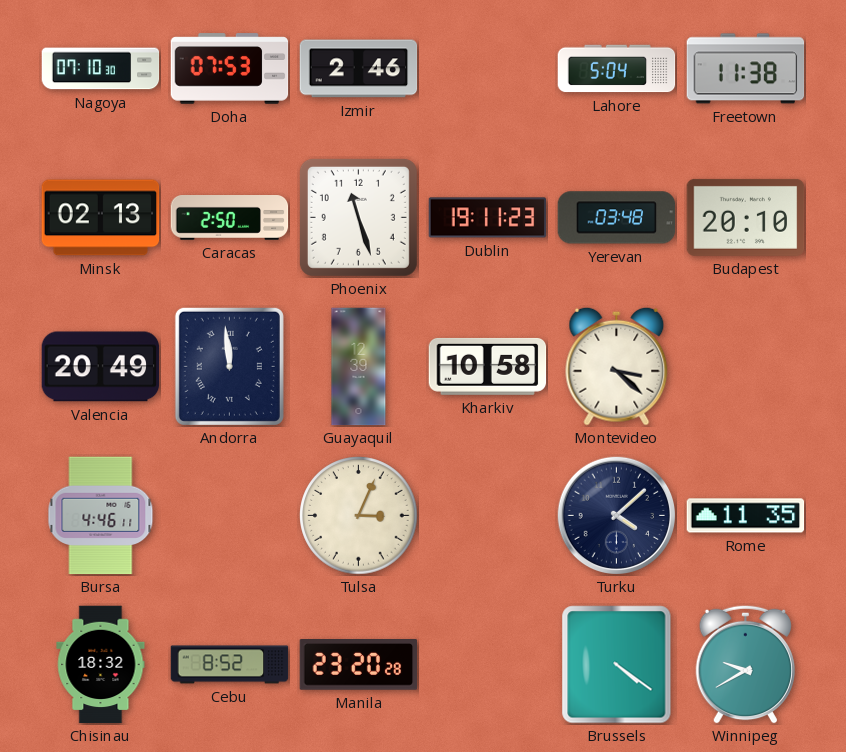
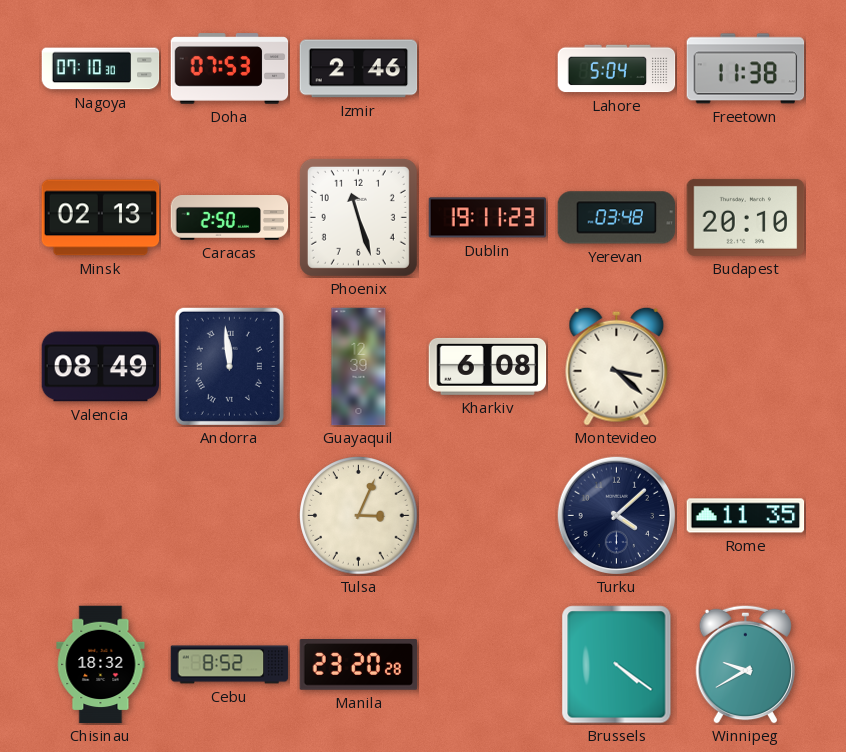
Valencia: 20:49 -> 08:49
Kharkiv: 10:58 -> 6:08
Bursa: 4:46 -> none
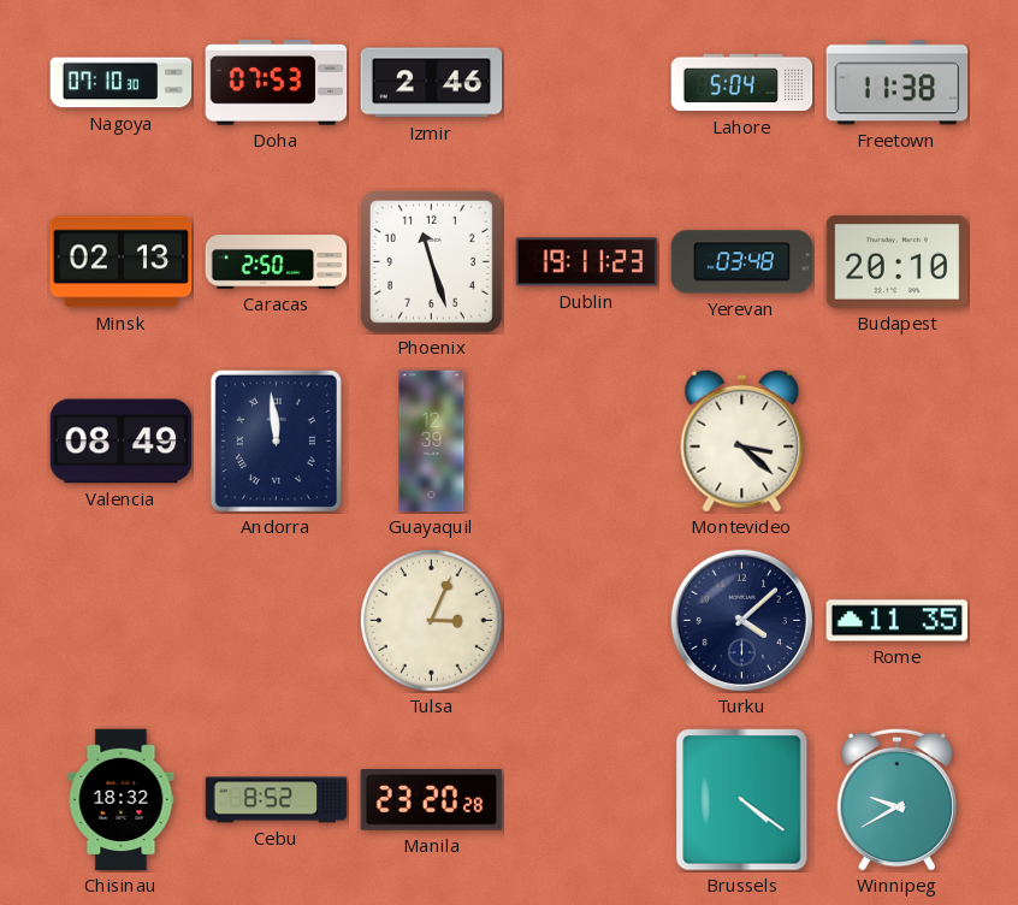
Kharkiv: 6:08 -> none
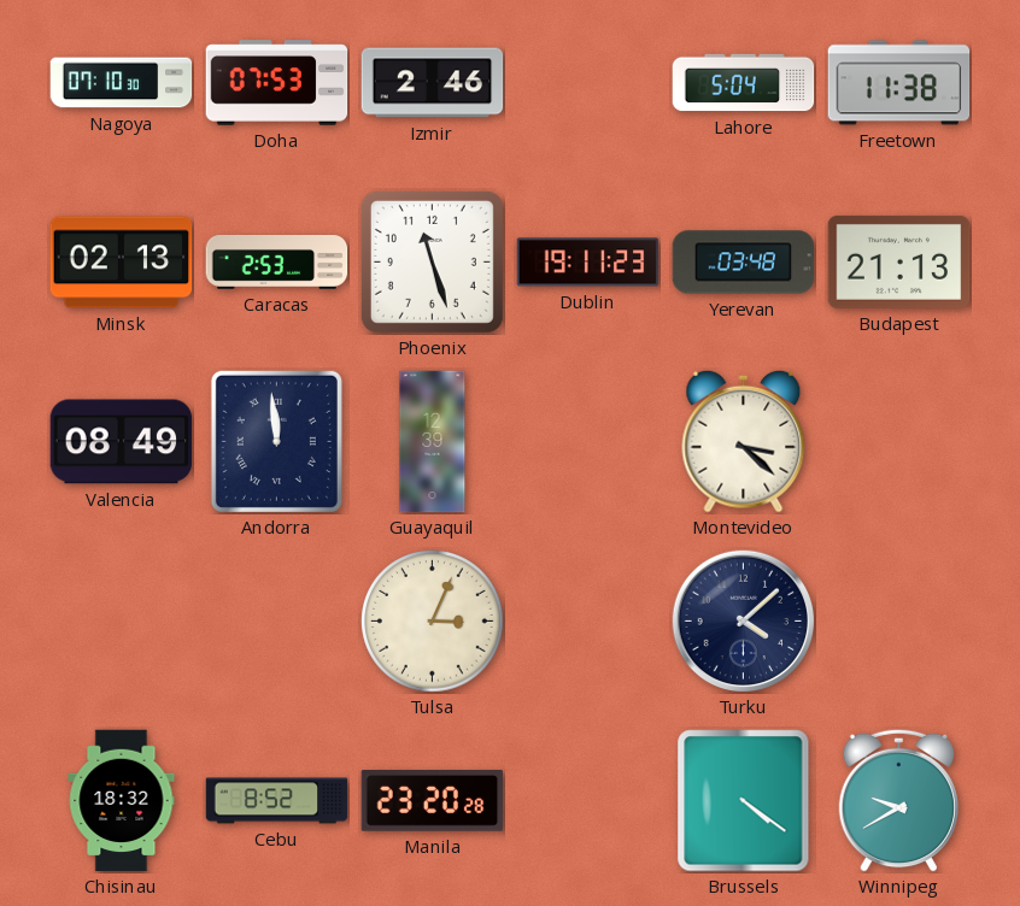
Caracas: 2:50 -> 2:53
Budapest: 20:10 -> 21:13
Rome: 11:35 -> none
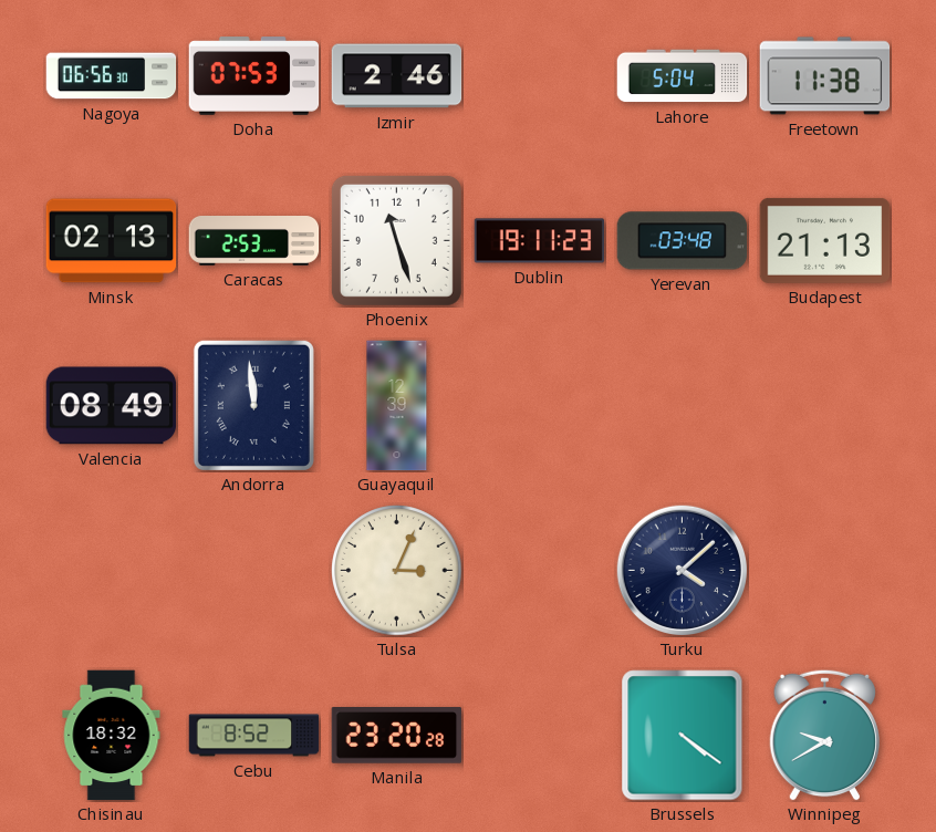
Nagoya: 07:10 -> 06:56
Montevideo: 3:22 -> none
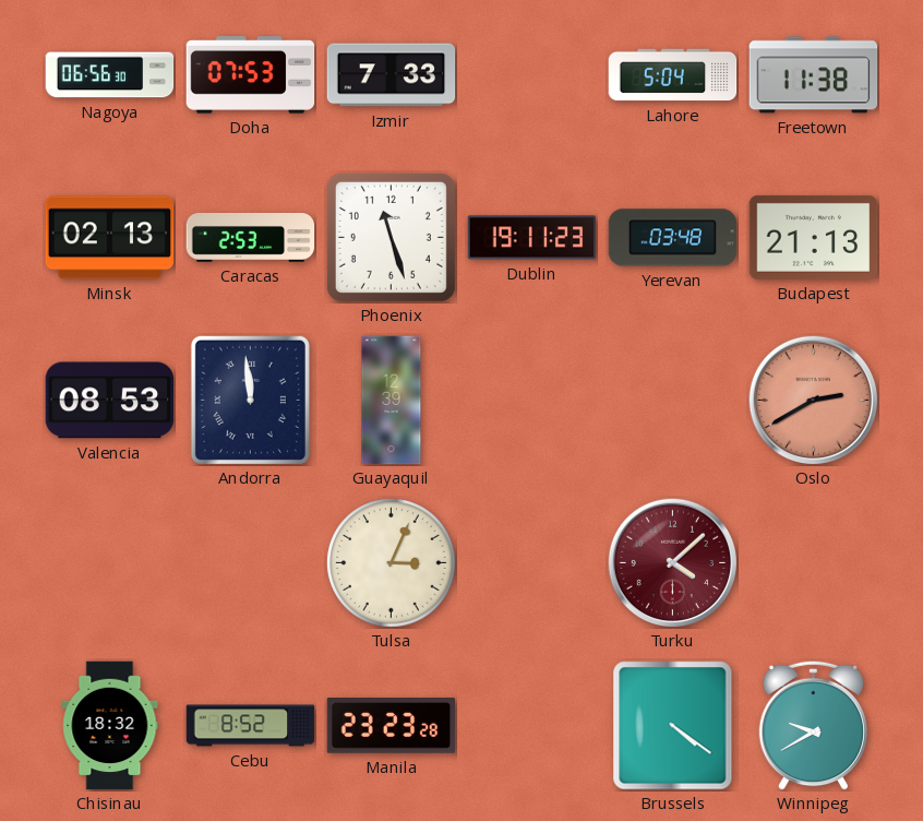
Izmir: 2:46 -> 7:33
Valencia: 08:49 -> 08:53
Oslo: none -> 2:40
Turku dial: navy -> burgundy
Manila: 23:20 -> 23:23
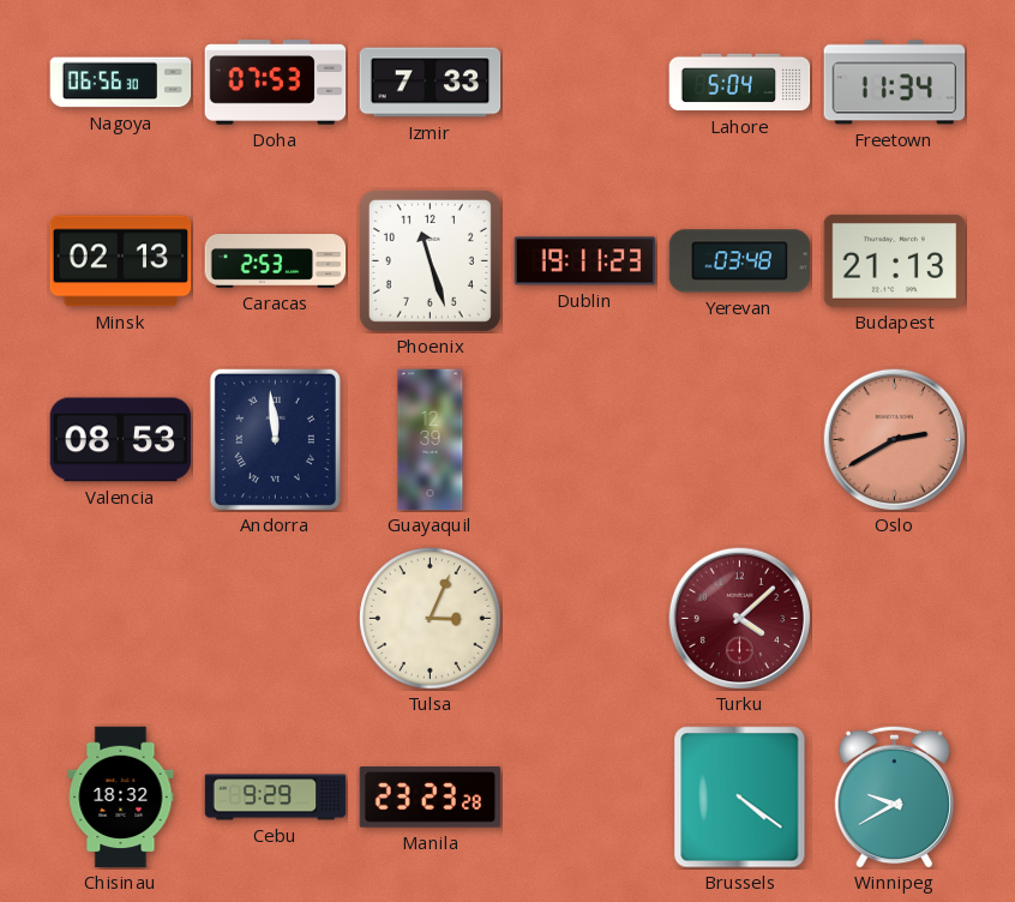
Freetown: 11:38 -> 11:34
Cebu: 8:52 -> 9:29
